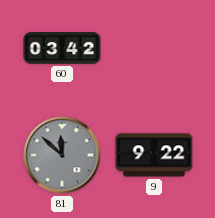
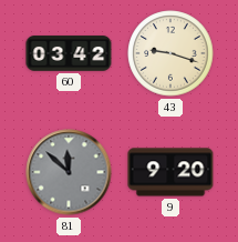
43: none -> 9:18
9: 9:22 -> 9:20
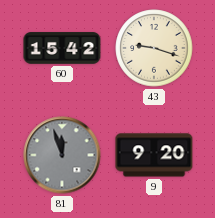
60: 03:42 -> 15:42
81: 11:52 -> 11:57
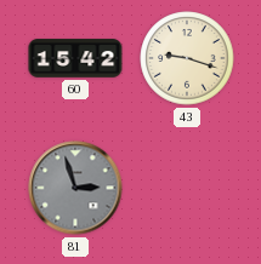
81: 11:57 -> 2:57
9: 9:20 -> none
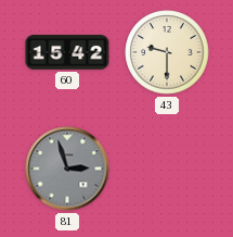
43: 9:18 -> 9:30
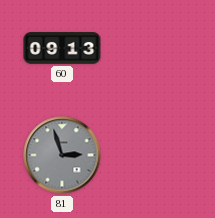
60: 15:42 -> 09:13
43: 9:30 -> none
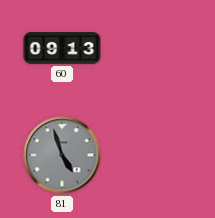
81: 2:57 -> 4:57
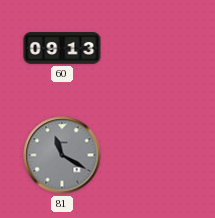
81: 4:57 -> 11:20
